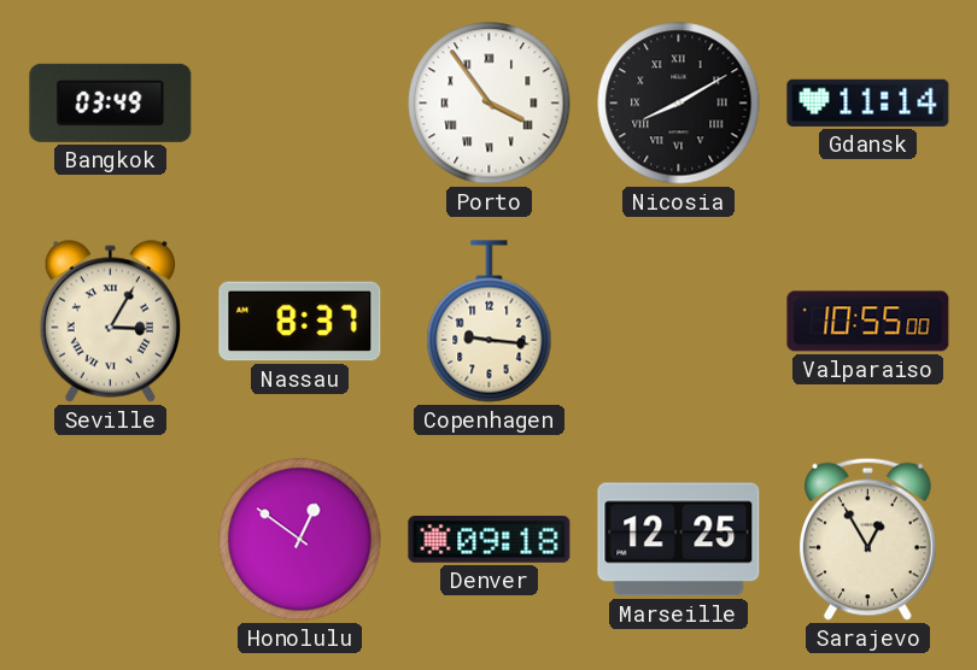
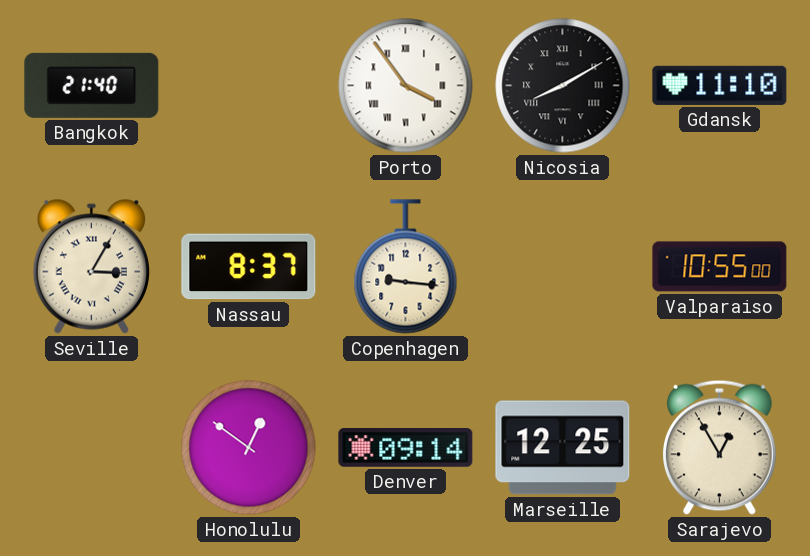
Bangkok: 03:49 -> 21:40
Gdansk: 11:14 -> 11:10
Denver: 09:18 -> 09:14
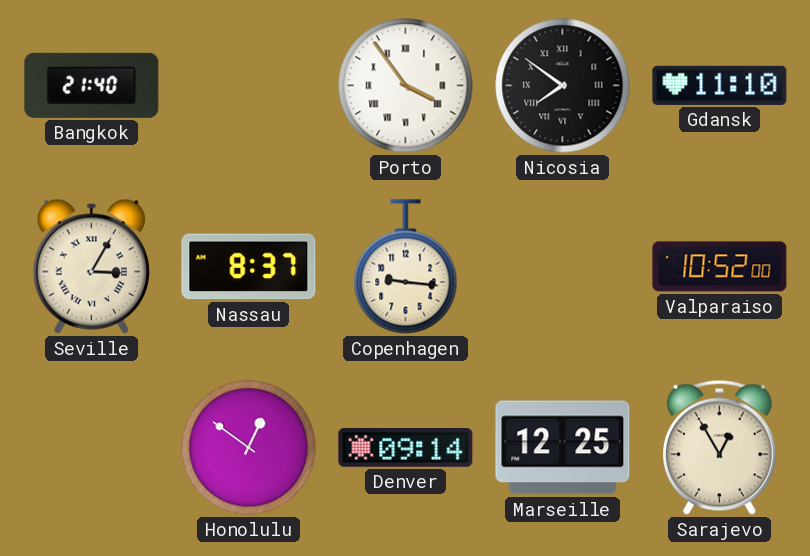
Nicosia: 8:10 -> 7:51
Valparaiso: 10:55 -> 10:52
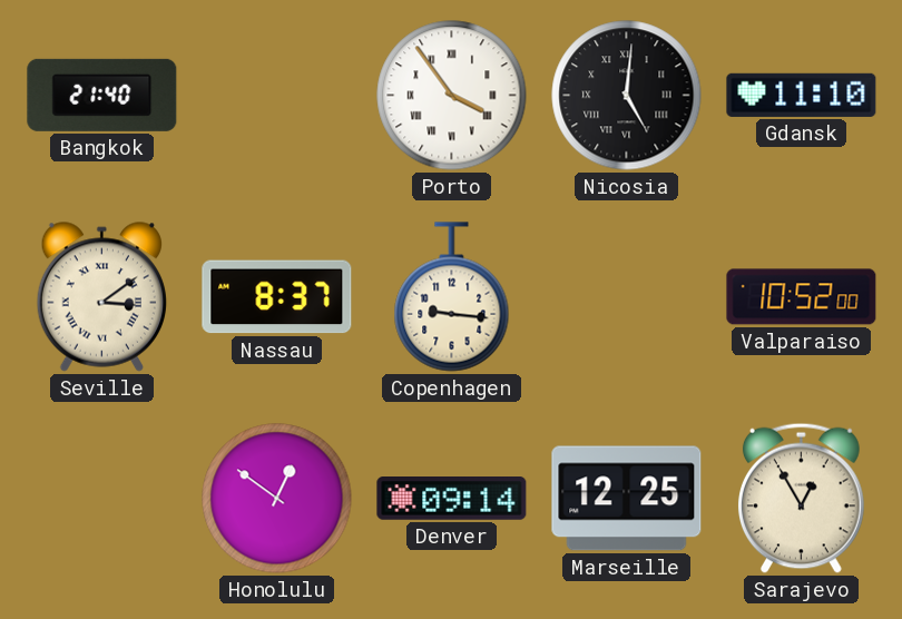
Nicosia: 7:51 -> 5:01
Seville: 3:05 -> 3:09
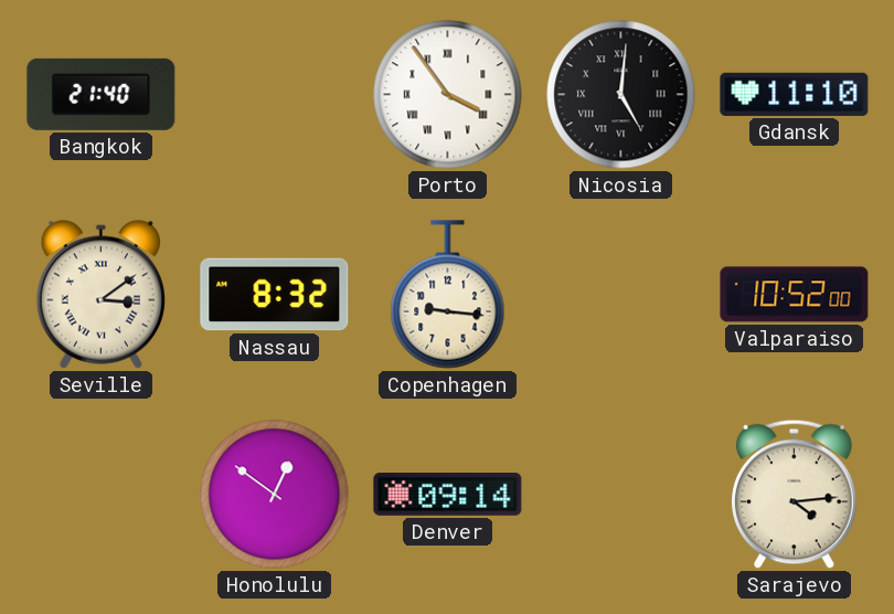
Nassau: 8:37 -> 8:32
Marseille: 12:25 -> none
Sarajevo: 12:55 -> 4:14
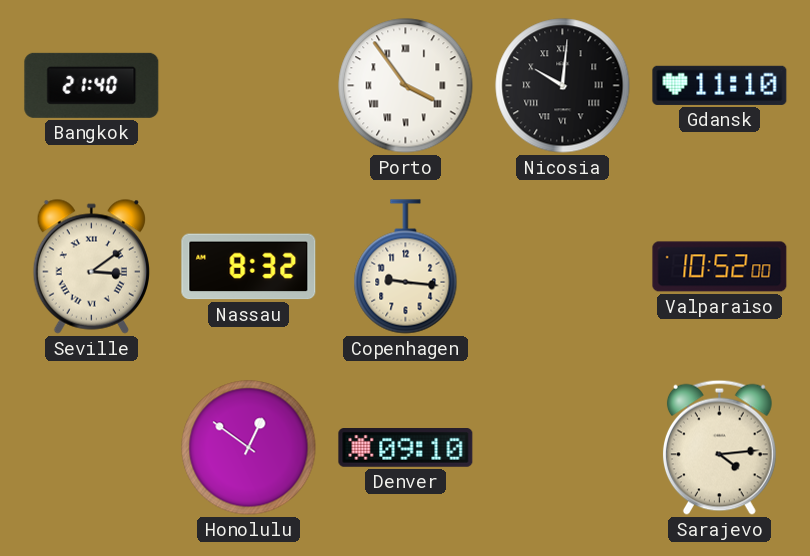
Nicosia: 5:01 -> 10:01
Denver: 09:14 -> 09:10
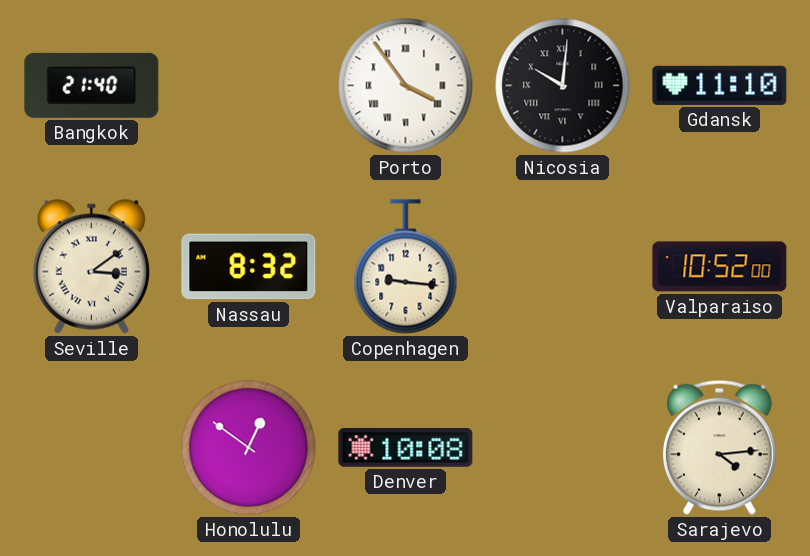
Denver: 09:10 -> 10:08
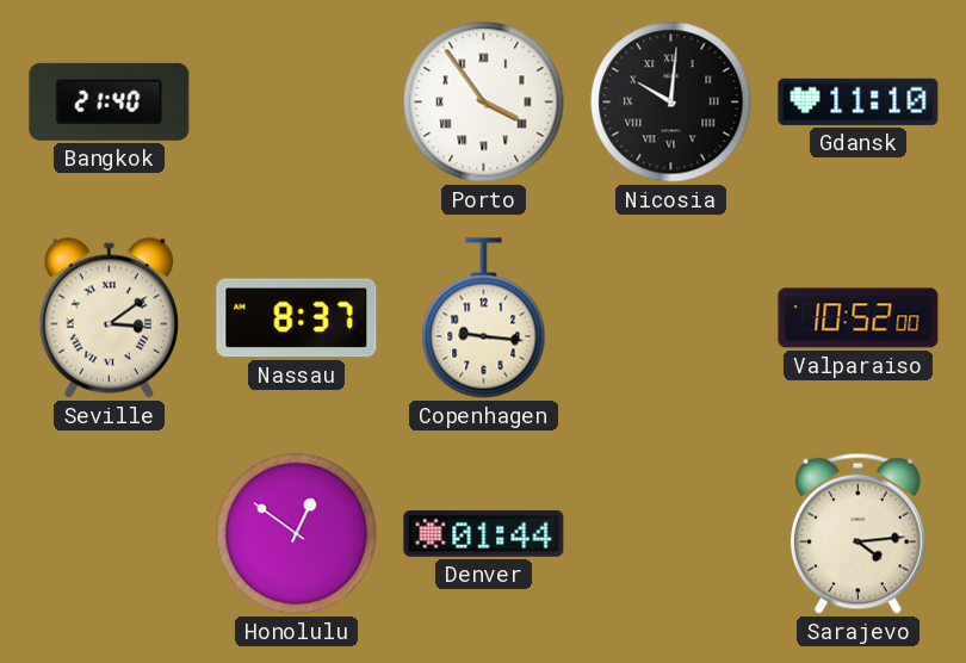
Nassau: 8:32 -> 8:37
Denver: 10:08 -> 01:44
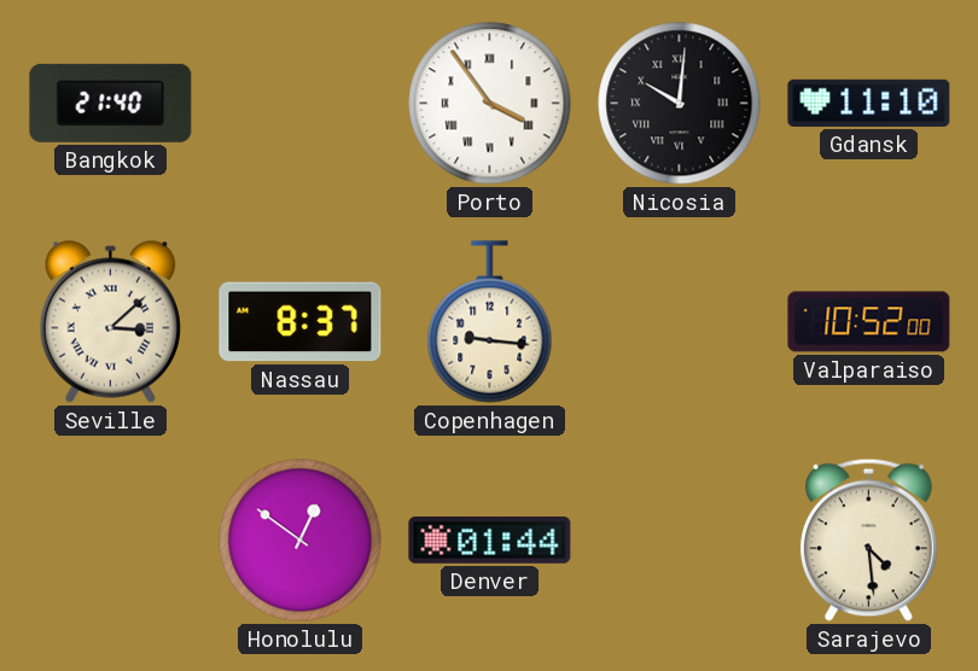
Seville: 3:09 -> 3:08
Sarajevo: 4:14 -> 4:29
